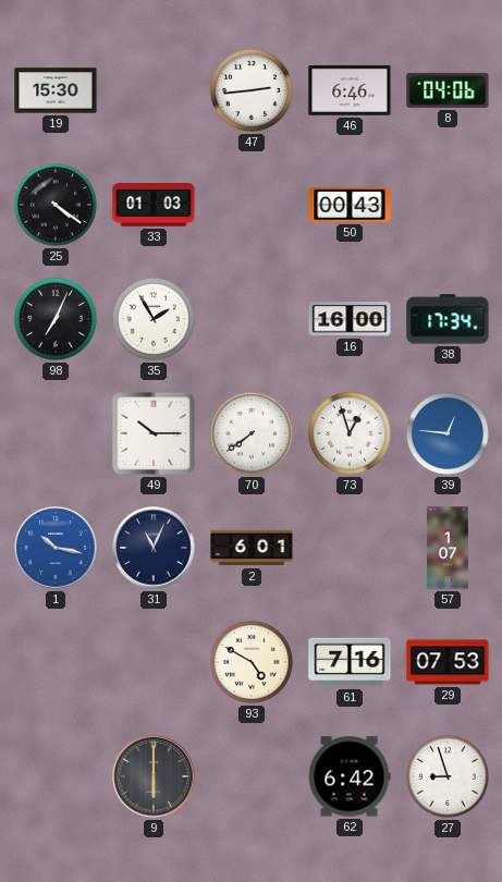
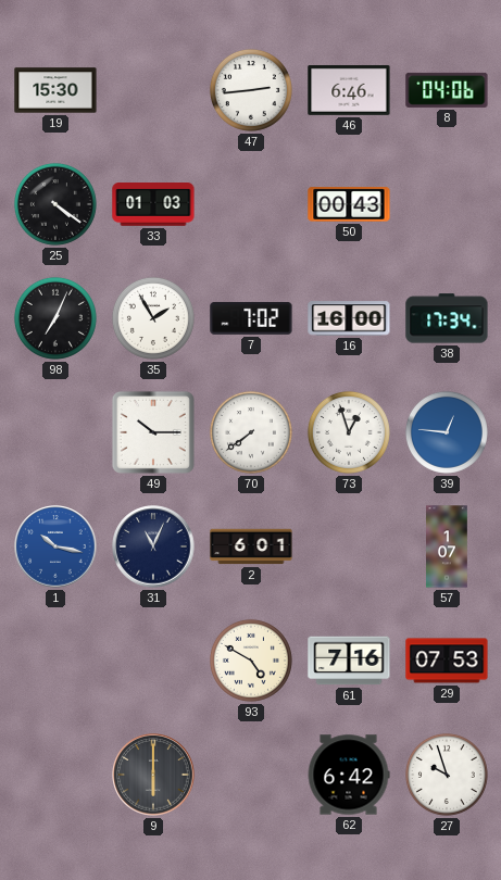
7: none -> 7:02
27: 8:57 -> 9:57
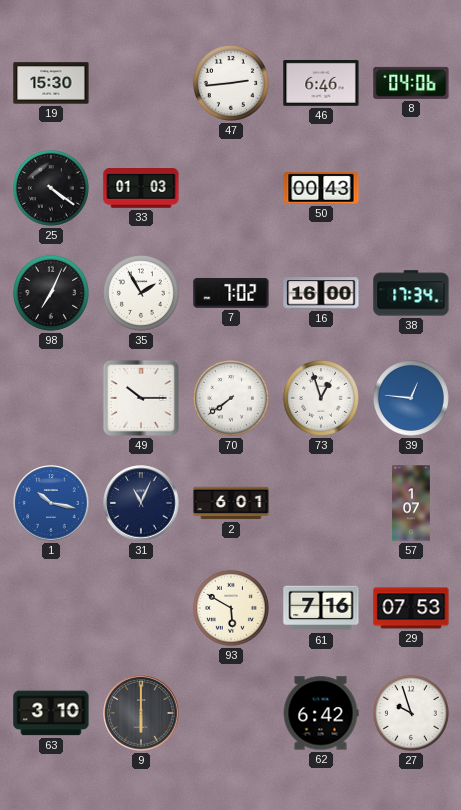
93: 4:50 -> 5:50
63: none -> 3:10
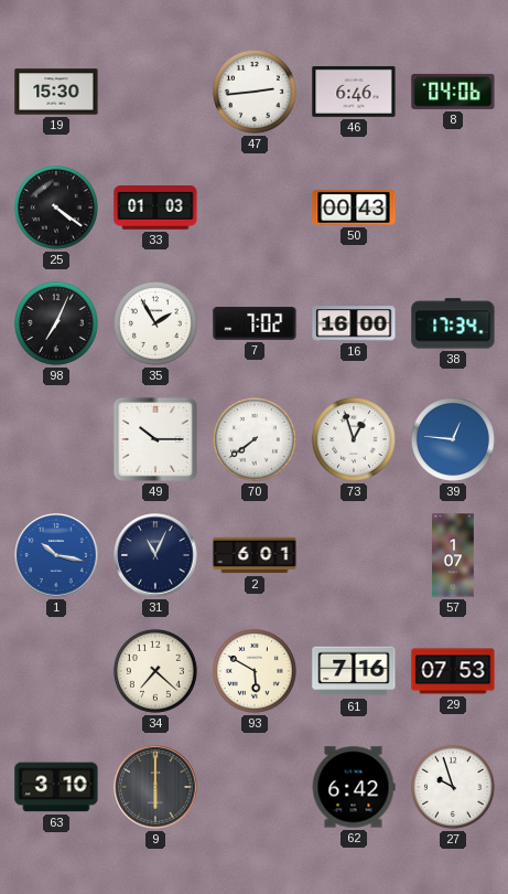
34: none -> 7:22
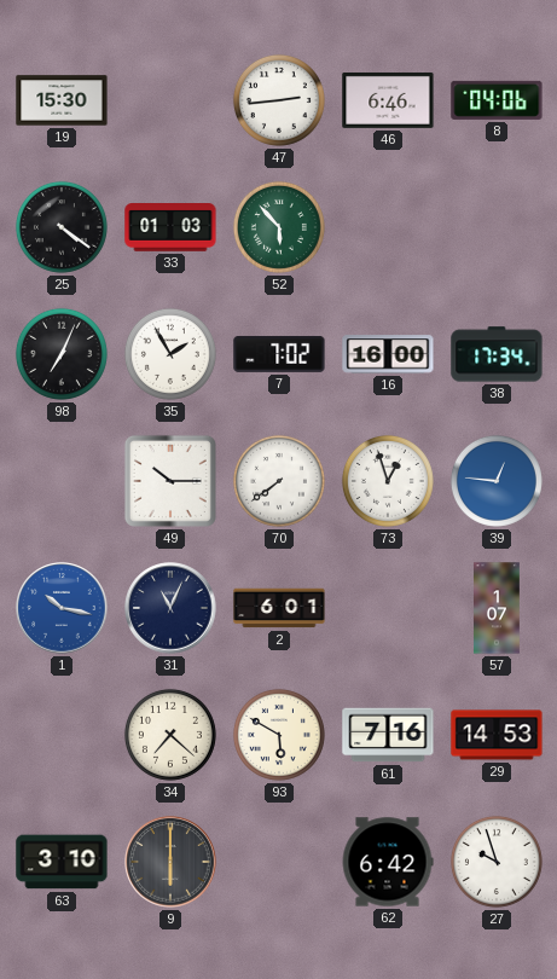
52: none -> 5:53
50: 00:43 -> none
29: 07:53 -> 14:53
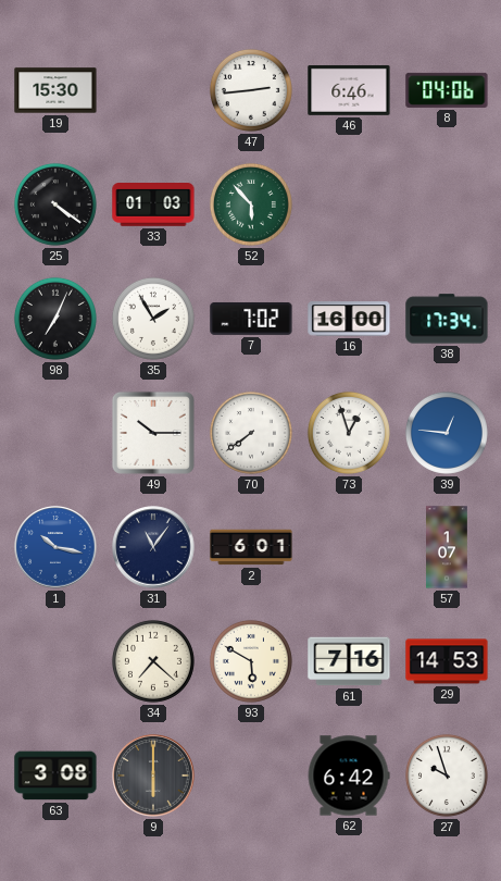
31: 11:04 -> 11:06
63: 3:10 -> 3:08
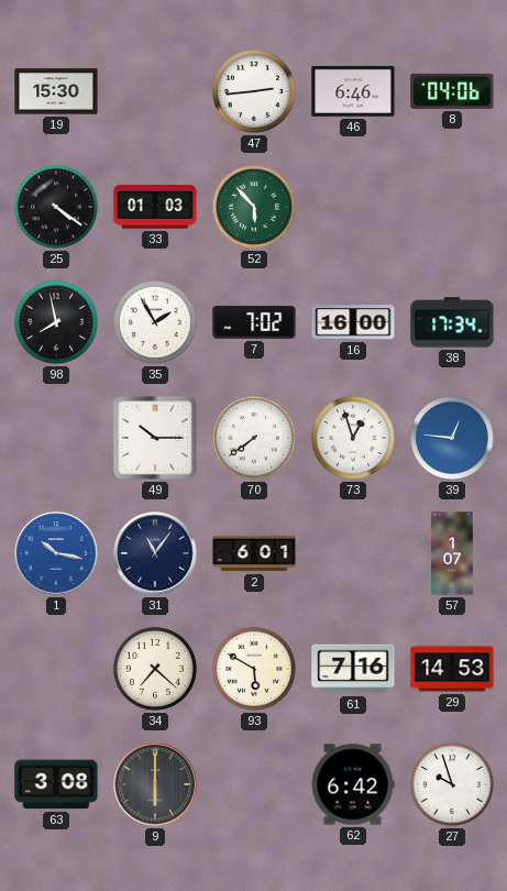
98: 7:04 -> 7:58
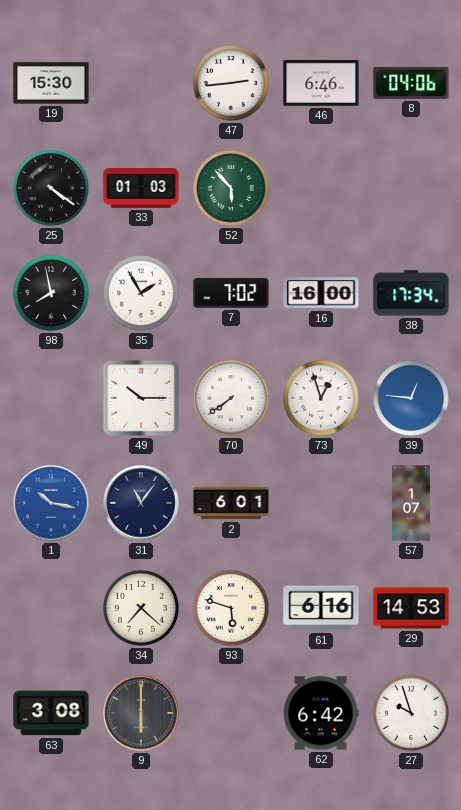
93: 5:50 -> 5:48
61: 7:16 -> 6:16
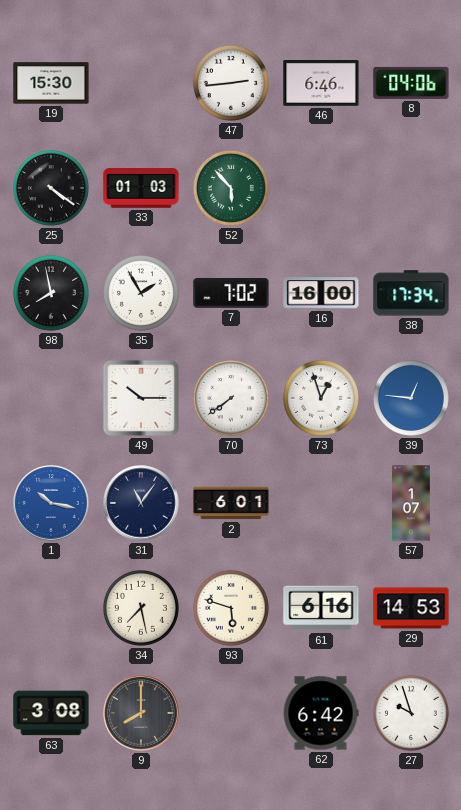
34: 7:22 -> 7:28
9: 6:00 -> 8:00
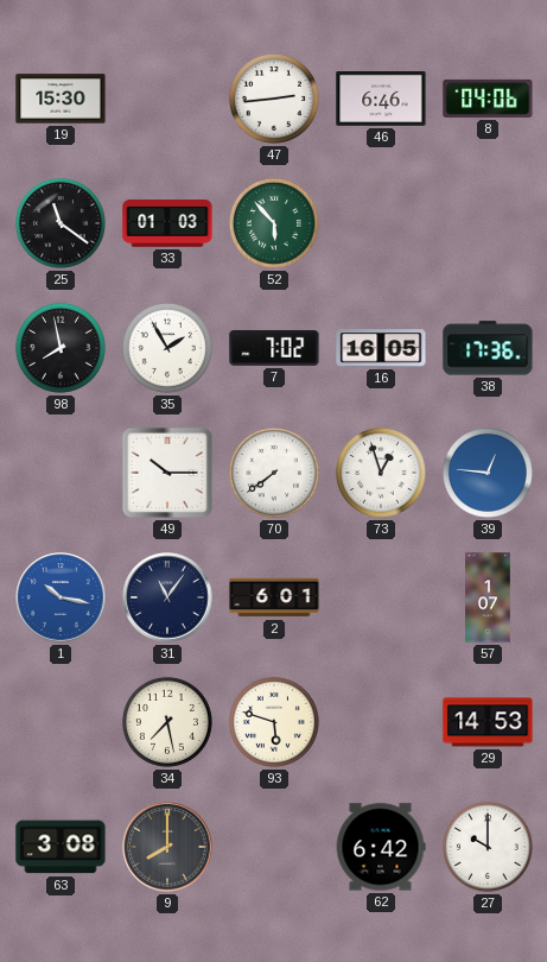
25: 4:21 -> 11:21
16: 16:00 -> 16:05
38: 17:34 -> 17:36
61: 6:16 -> none
27: 9:57 -> 10:00
